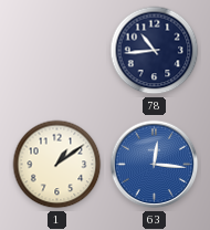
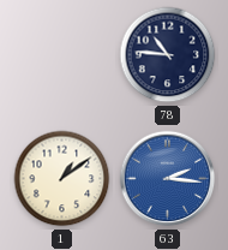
78: 10:44 -> 10:46
63: 12:16 -> 2:16
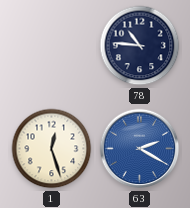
1: 1:09 -> 12:27
63: 2:16 -> 2:20
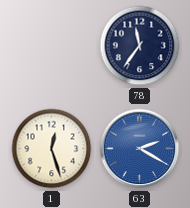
78: 10:46 -> 11:36
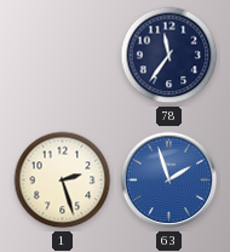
1: 12:27 -> 2:27
63: 2:20 -> 1:57
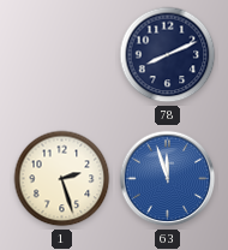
78: 11:36 -> 8:11
63: 1:57 -> 11:57
